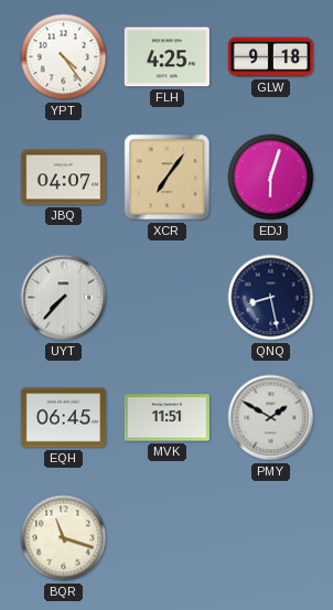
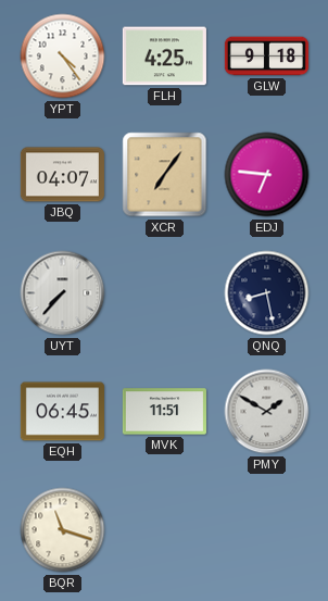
EDJ: 6:03 -> 6:46
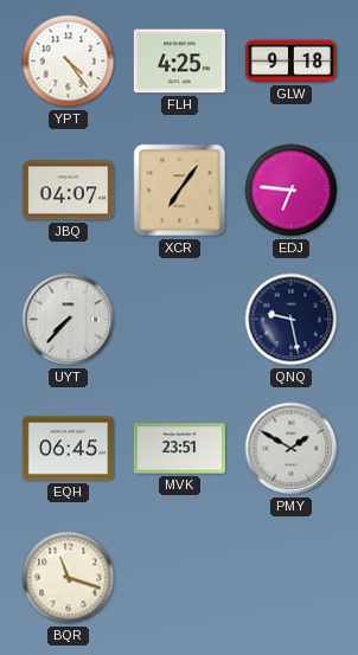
QNQ: 8:28 -> 9:28
MVK: 11:51 -> 23:51
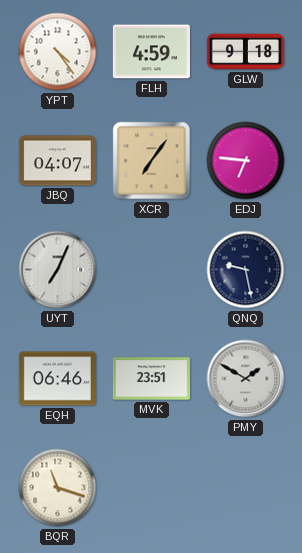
FLH: 4:25 -> 4:59
UYT: 7:37 -> 7:04
EQH: 06:45 -> 06:46
